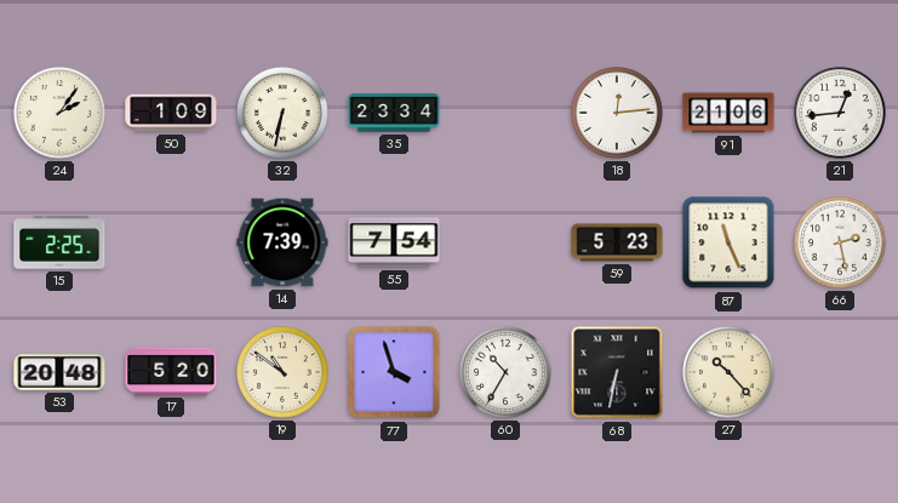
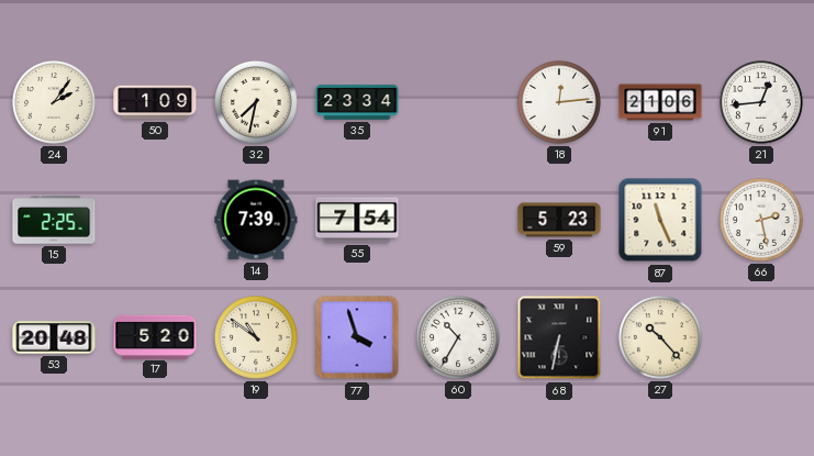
32: 6:32 -> 7:32
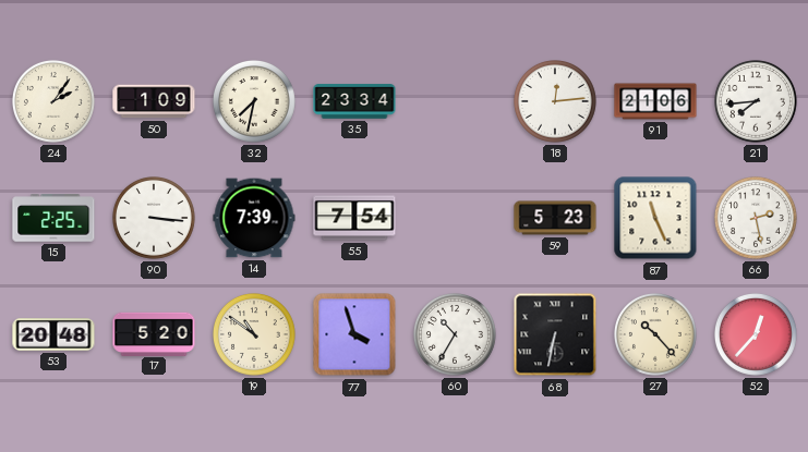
21: 12:44 -> 7:44
90: none -> 3:16
52: none -> 12:37
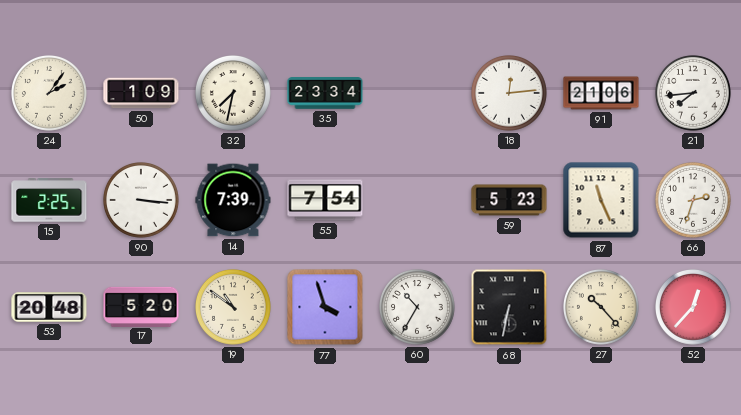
66: 2:28 -> 2:33
